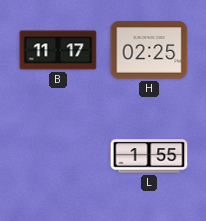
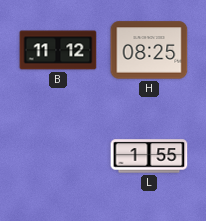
B: 11:17 -> 11:12
H: 02:25 -> 08:25
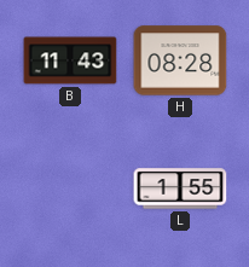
B: 11:12 -> 11:43
H: 08:25 -> 08:28
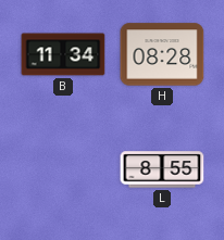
B: 11:43 -> 11:34
L: 1:55 -> 8:55
